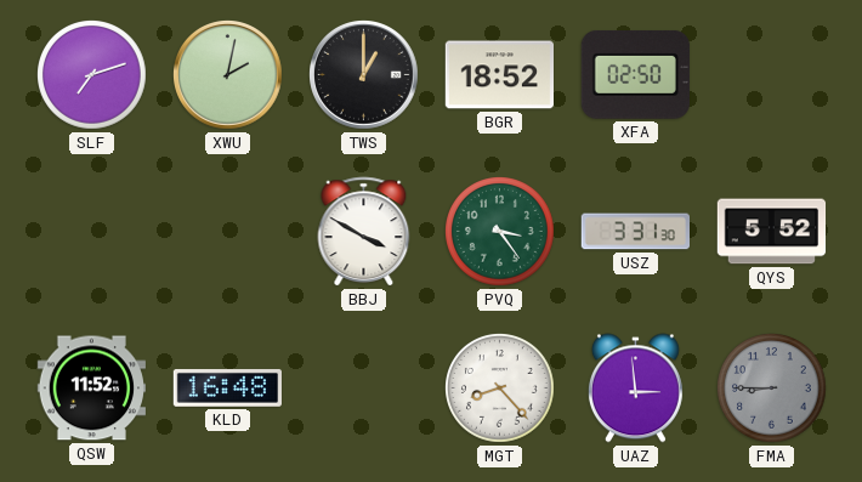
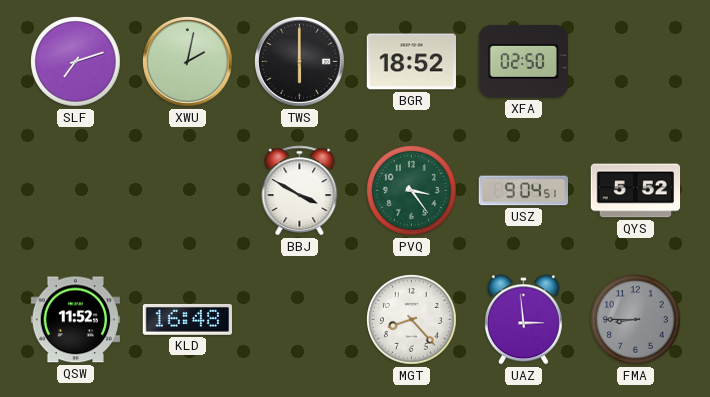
TWS: 1:00 -> 6:00
USZ: 3:31 -> 9:04
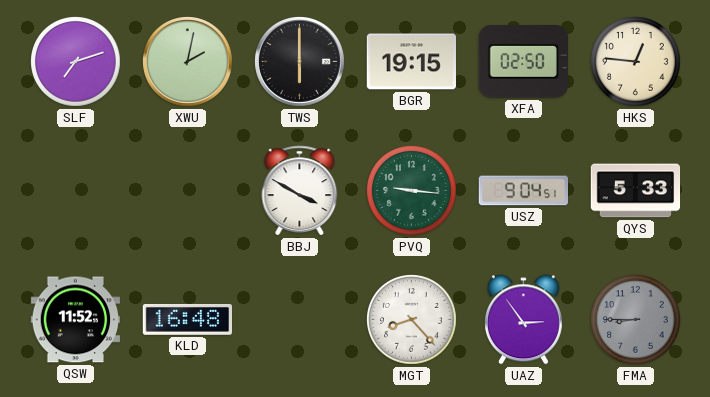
BGR: 18:52 -> 19:15
HKS: none -> 12:46
PVQ: 3:24 -> 9:16
QYS: 5:52 -> 5:33
UAZ: 2:59 -> 2:54
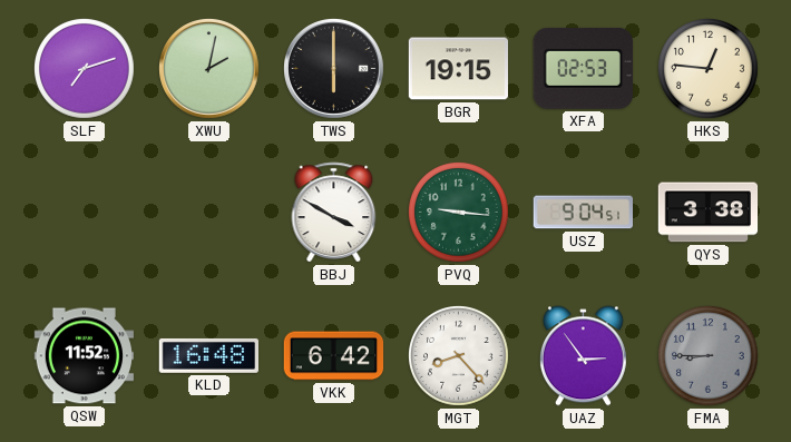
XFA: 02:50 -> 02:53
QYS: 5:33 -> 3:38
VKK: none -> 6:42
